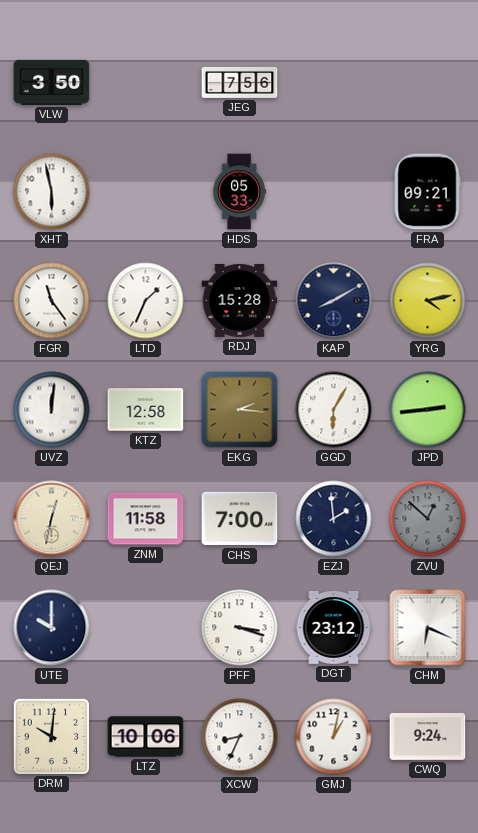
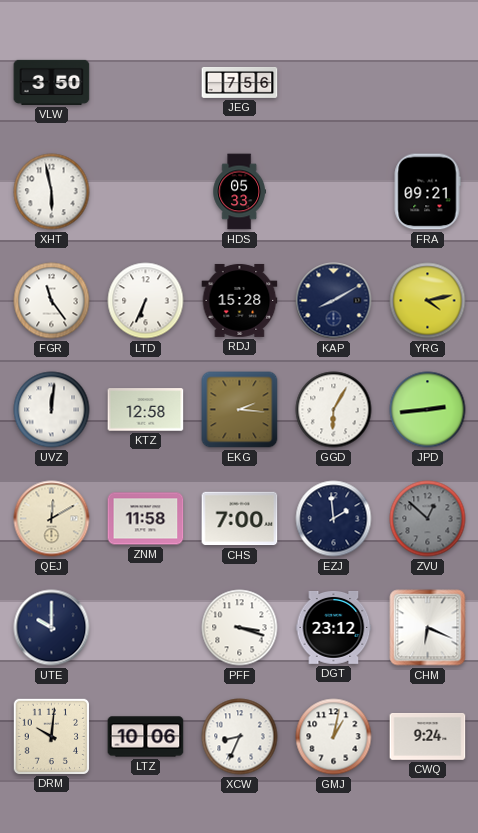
LTD: 1:34 -> 6:34
QEJ: 12:32 -> 12:10
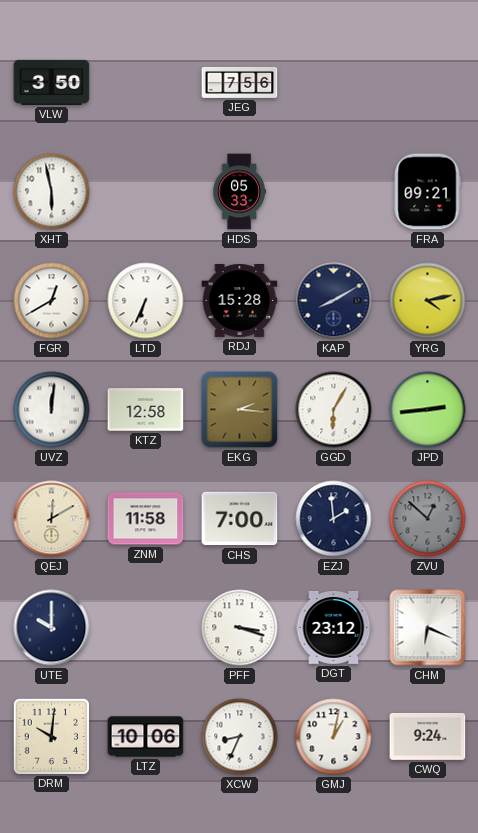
FGR: 11:24 -> 12:40
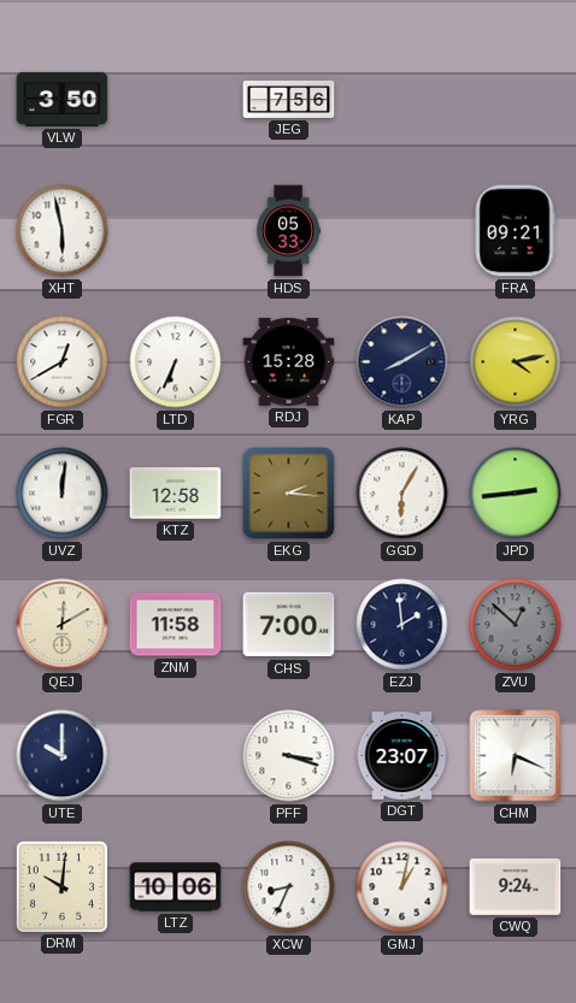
DGT: 23:12 -> 23:07
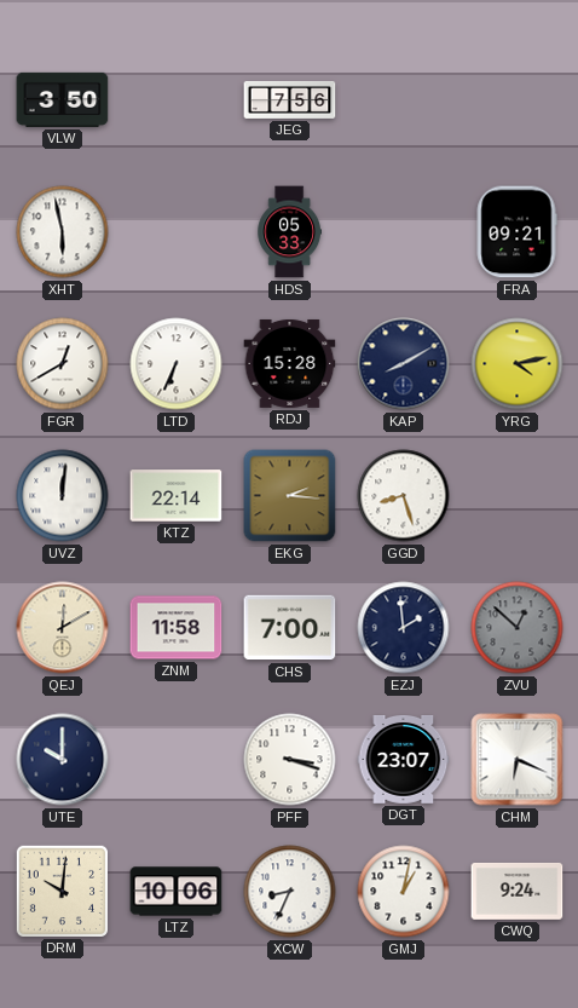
KTZ: 12:58 -> 22:14
GGD: 6:05 -> 8:27
JPD: 2:44 -> none
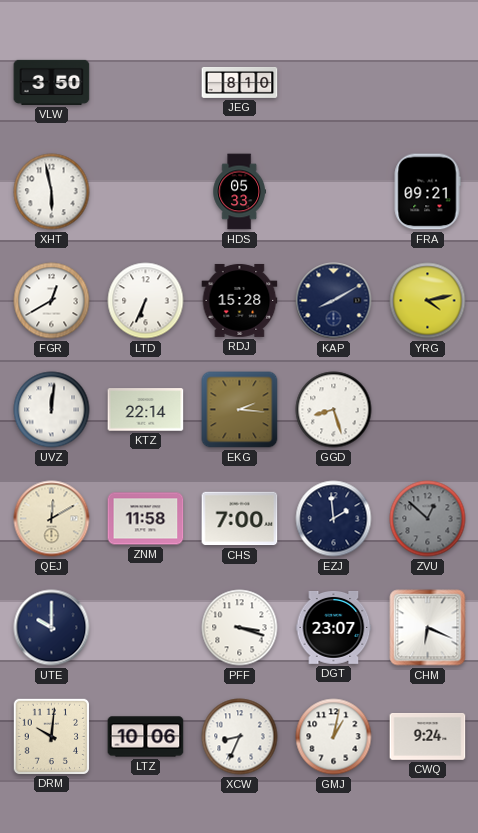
JEG: 7:56 -> 8:10
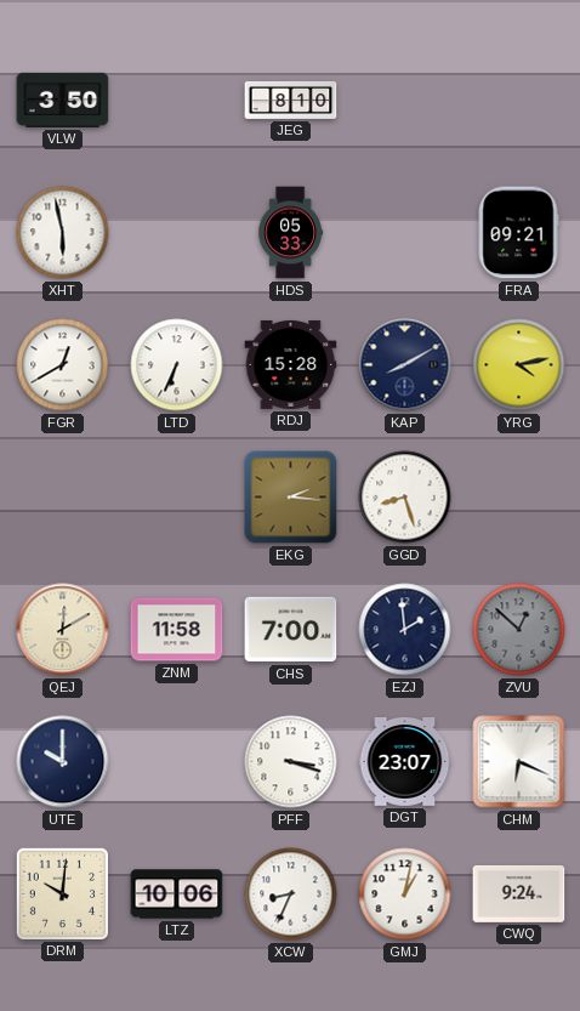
UVZ: 12:01 -> none
KTZ: 22:14 -> none
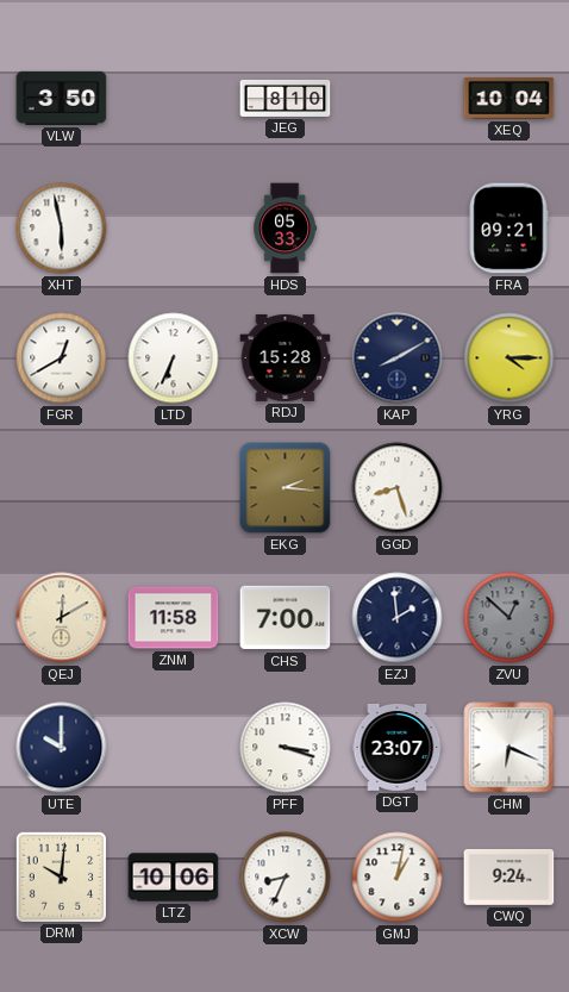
XEQ: none -> 10:04
YRG: 4:13 -> 4:15
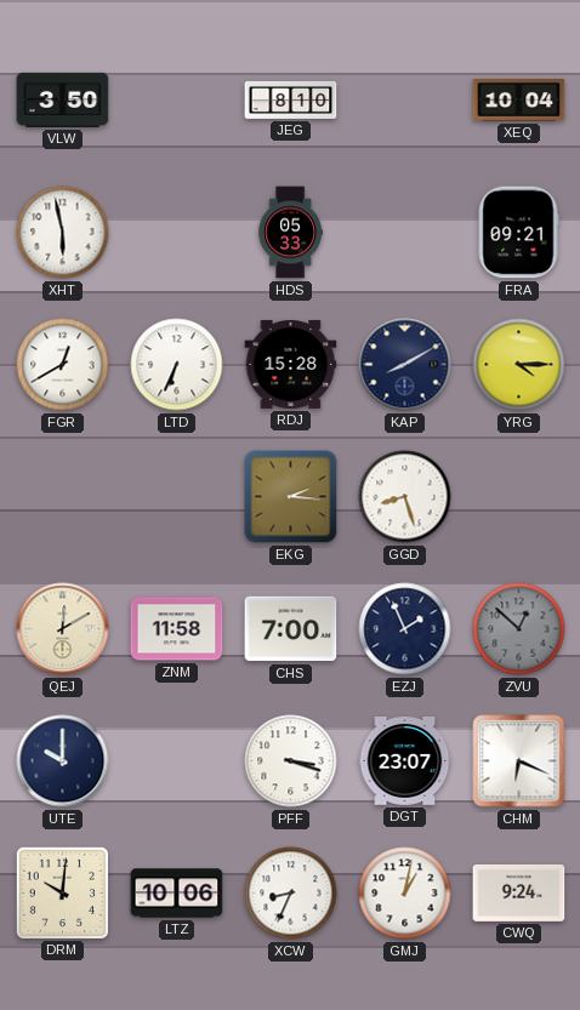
EZJ: 1:59 -> 1:56
